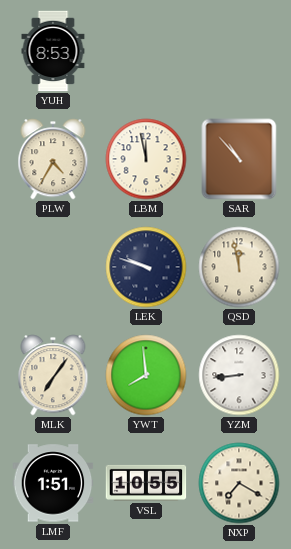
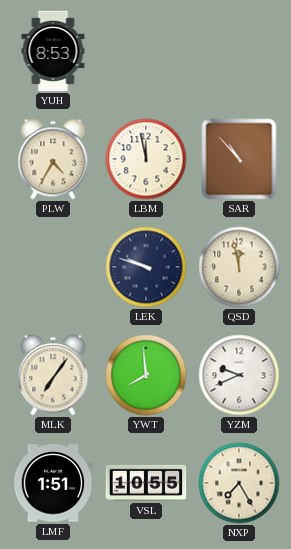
YZM: 8:44 -> 9:41
NXP: 7:20 -> 7:25
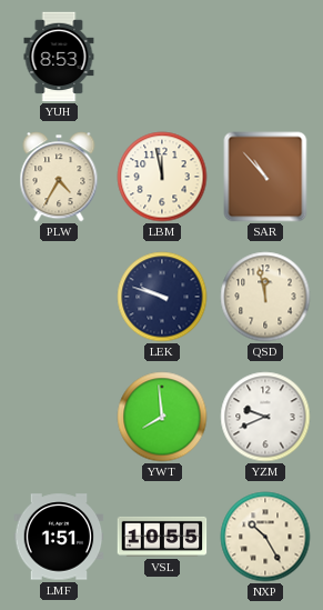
MLK: 7:06 -> none
NXP: 7:25 -> 10:25
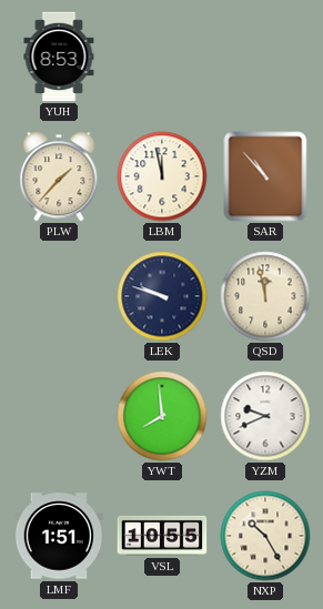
PLW: 4:35 -> 1:37
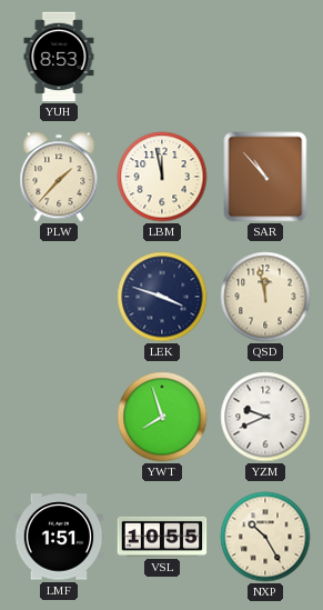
LEK: 9:48 -> 3:48
YWT: 7:59 -> 7:57
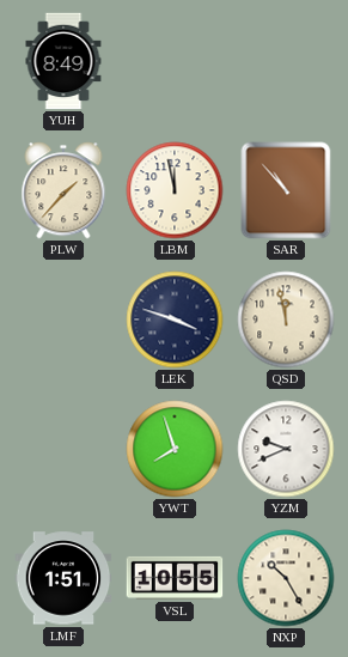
YUH: 8:53 -> 8:49
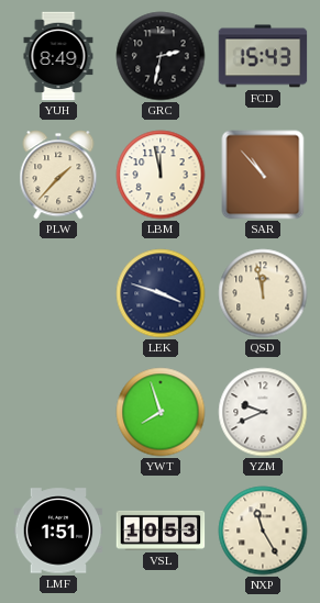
GRC: none -> 2:32
FCD: none -> 15:43
VSL: 10:55 -> 10:53
NXP: 10:25 -> 11:25
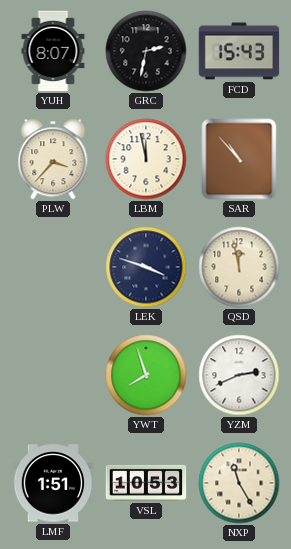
YUH: 8:49 -> 8:07
PLW: 1:37 -> 3:37
YZM: 9:41 -> 2:41
